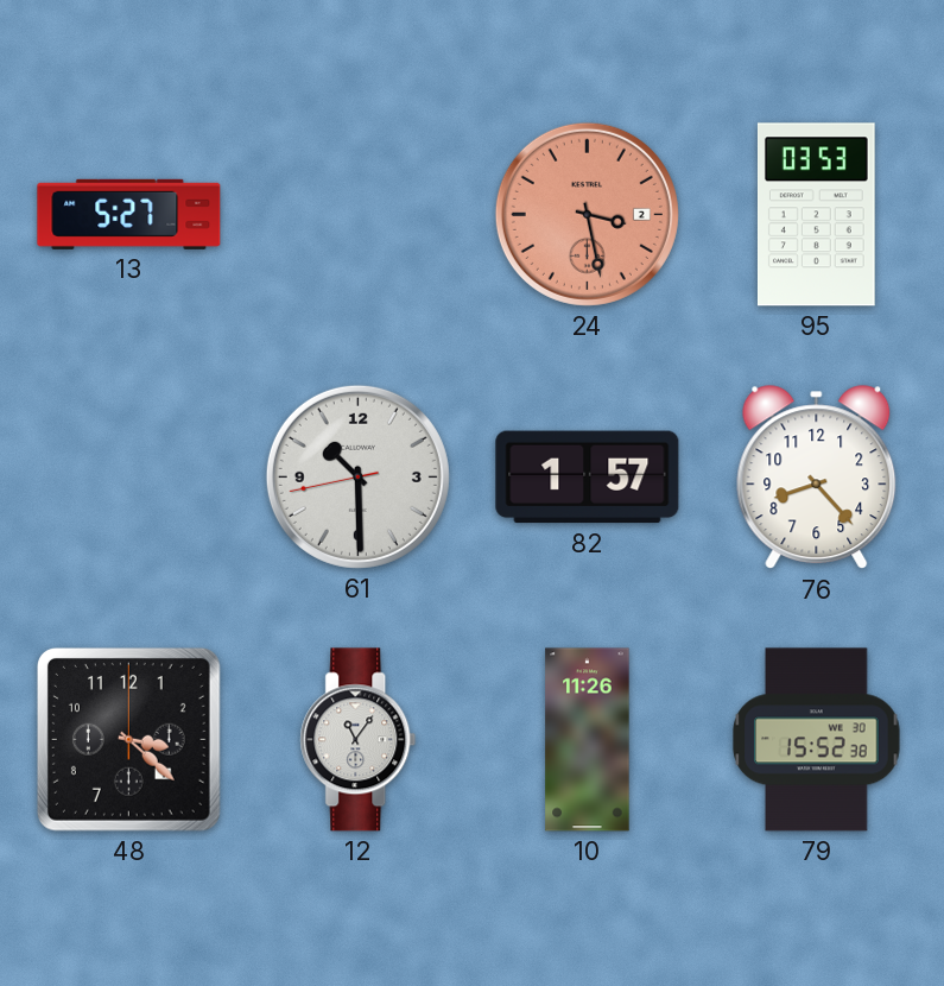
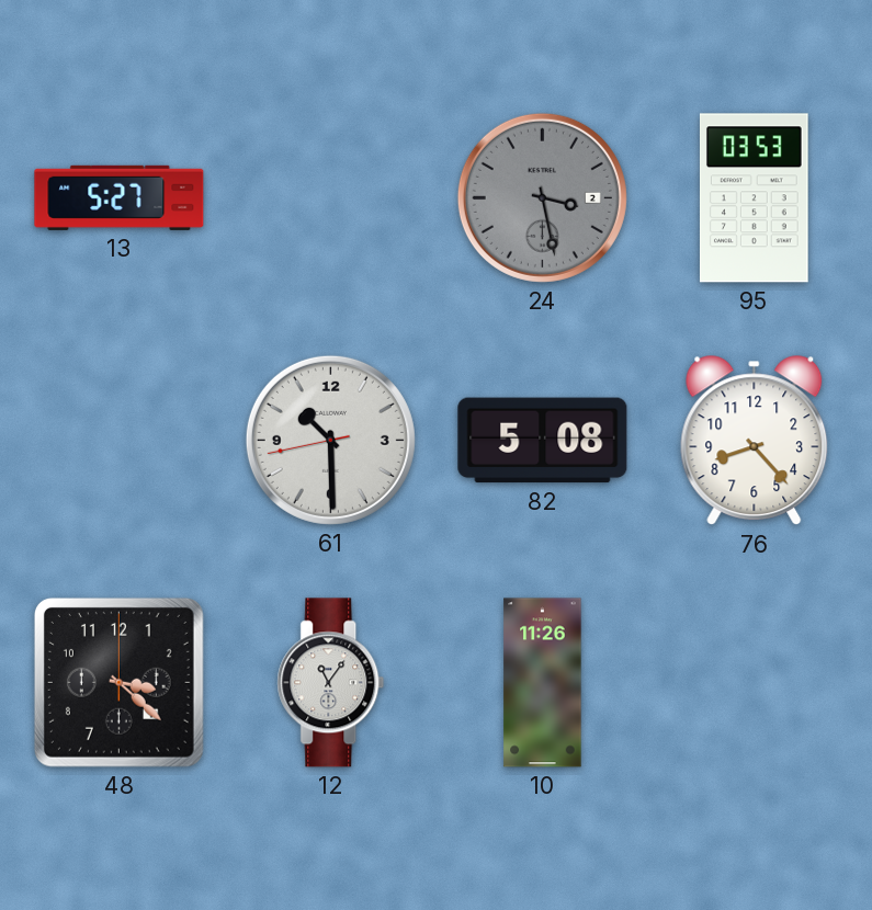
24 dial: salmon -> grey
82: 1:57 -> 5:08
79: 15:52 -> none
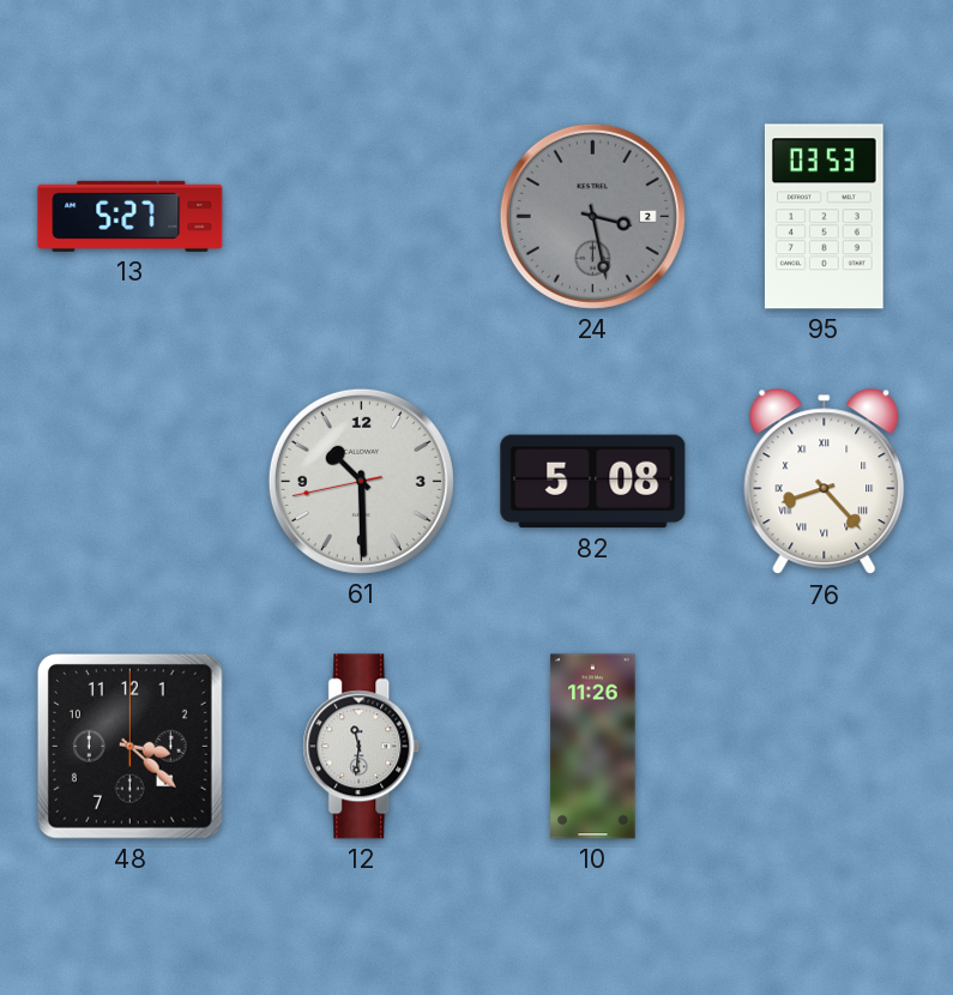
76 numerals: Arabic -> Roman
12: 11:06 -> 11:31
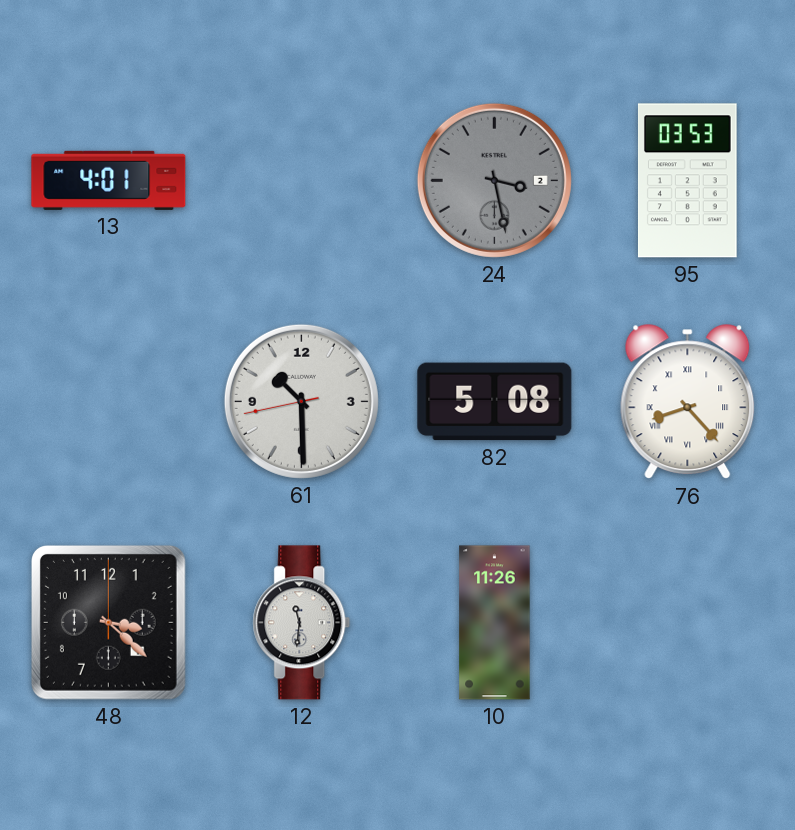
13: 5:27 -> 4:01
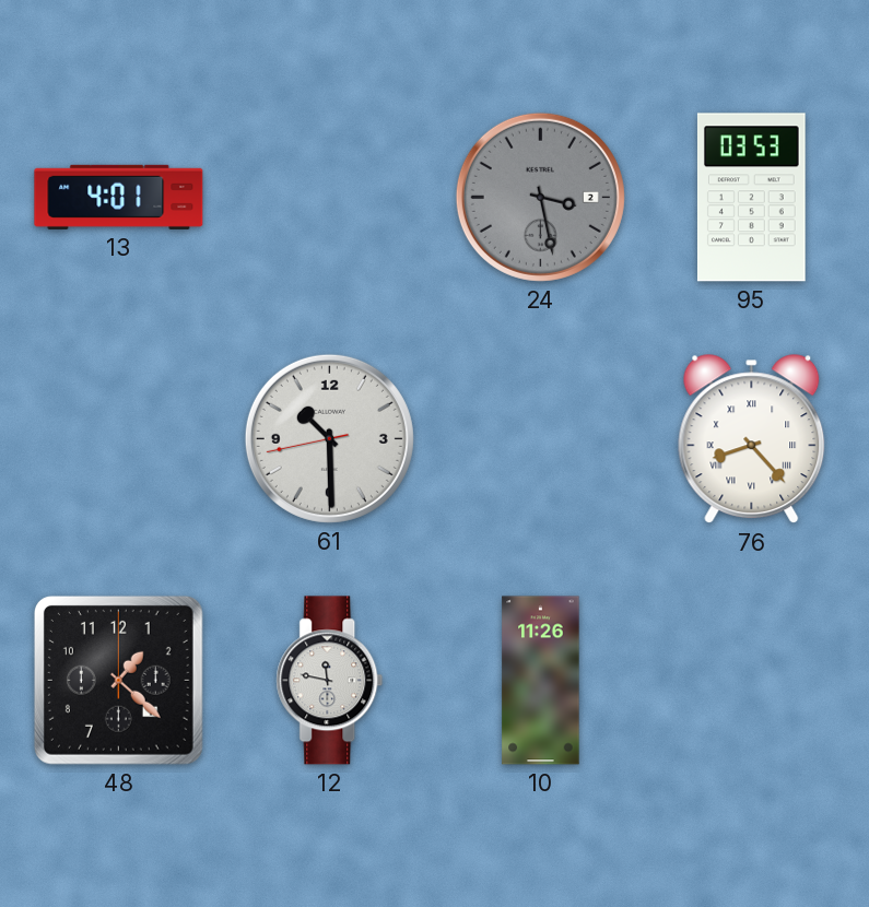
82: 5:08 -> none
48: 3:22 -> 1:22
12: 11:31 -> 11:47
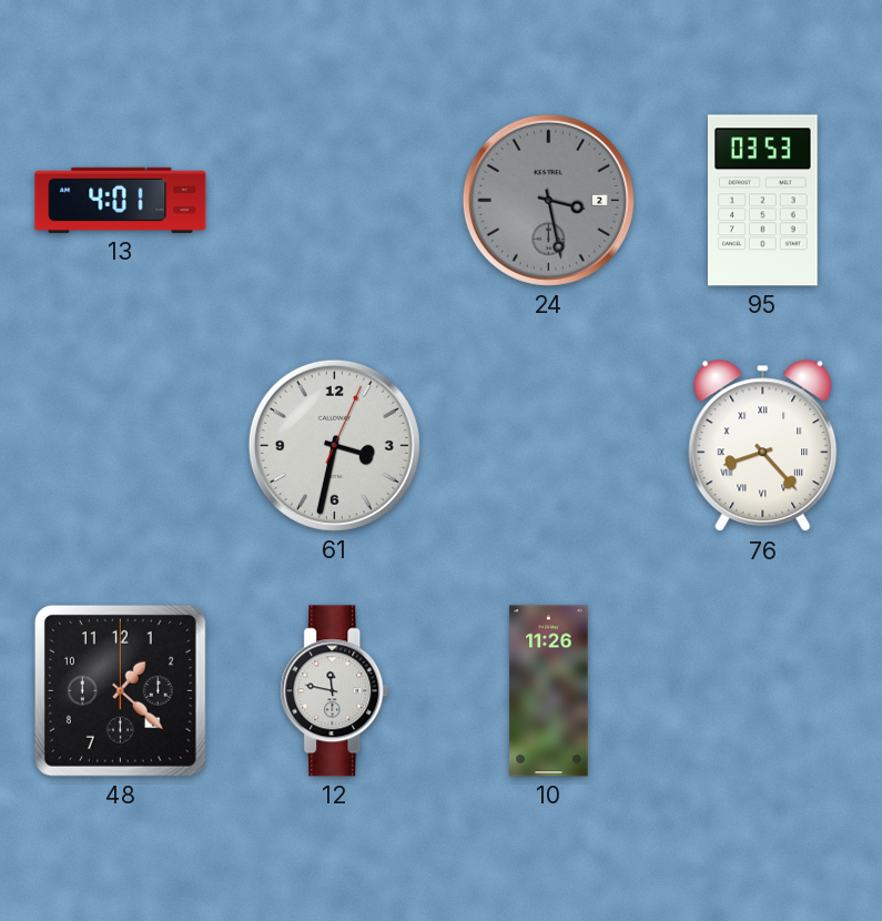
61: 10:29 -> 3:32
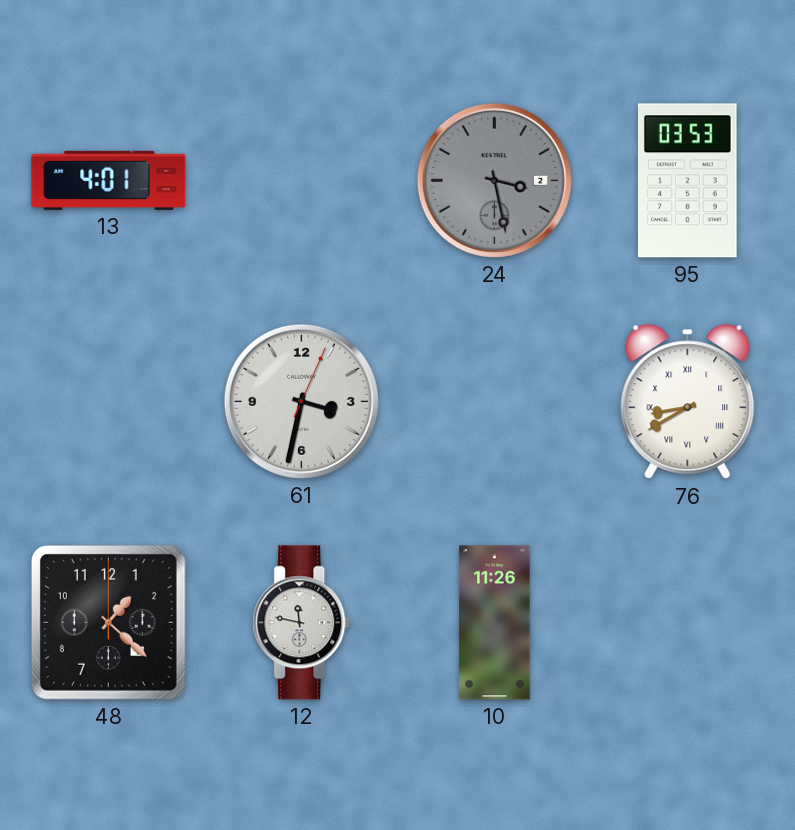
76: 8:23 -> 8:40
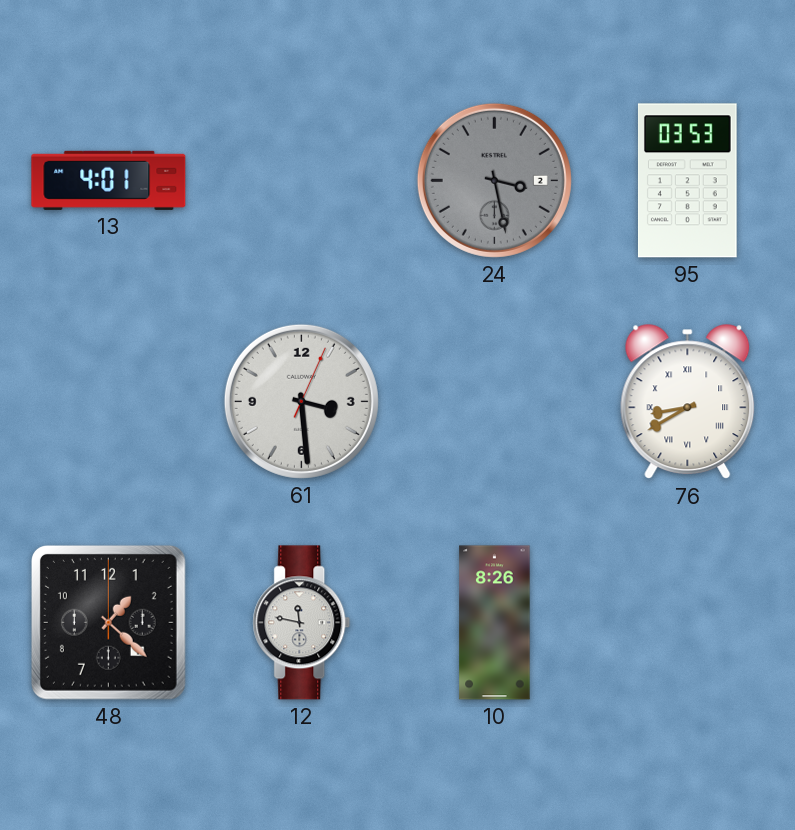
61: 3:32 -> 3:29
10: 11:26 -> 8:26
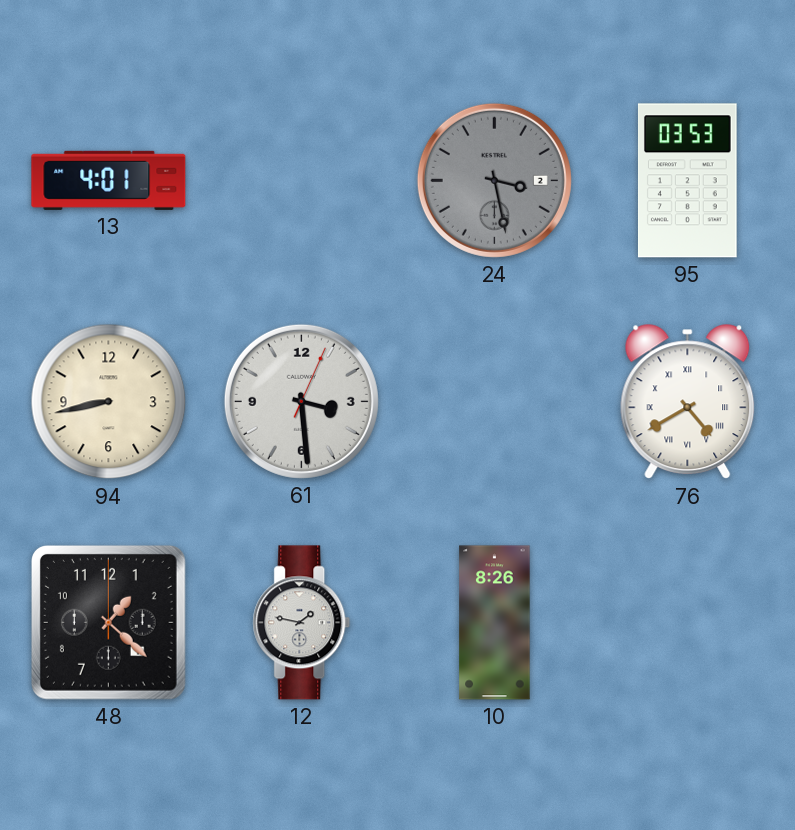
94: none -> 8:43
76: 8:40 -> 4:40
12: 11:47 -> 1:47
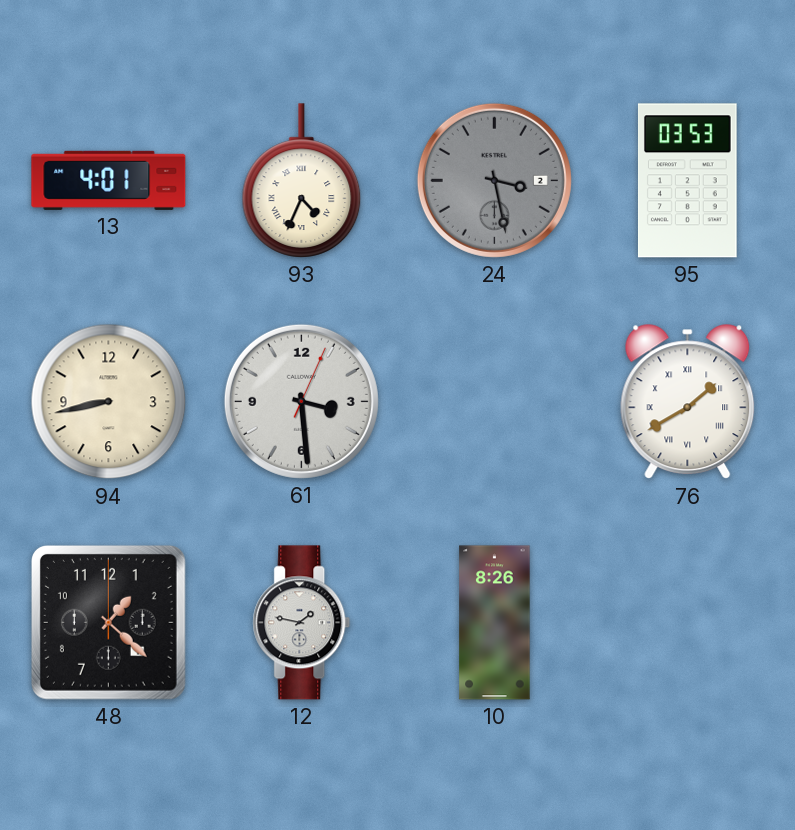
93: none -> 4:34
76: 4:40 -> 1:40
